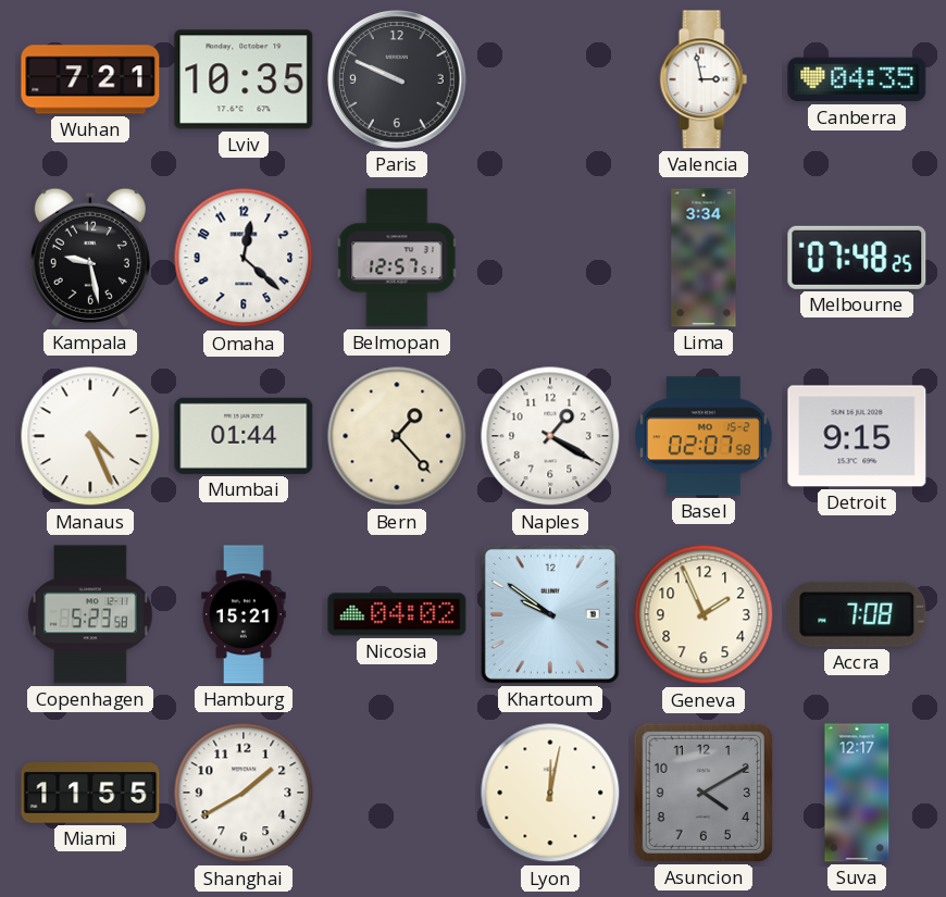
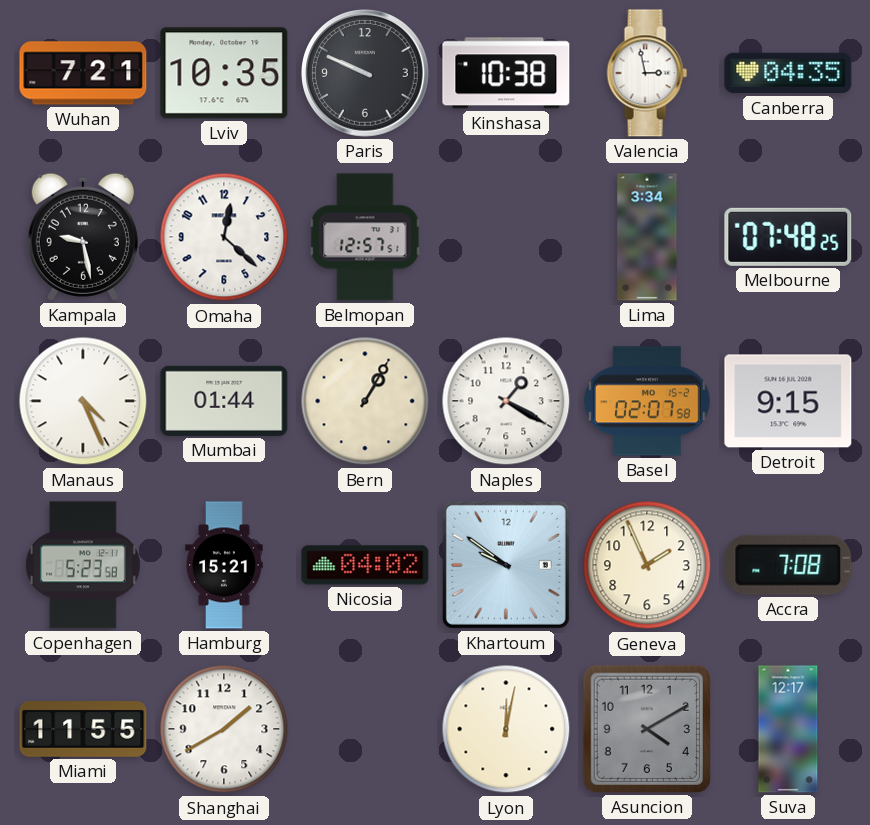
Kinshasa: none -> 10:38
Bern: 1:23 -> 1:05
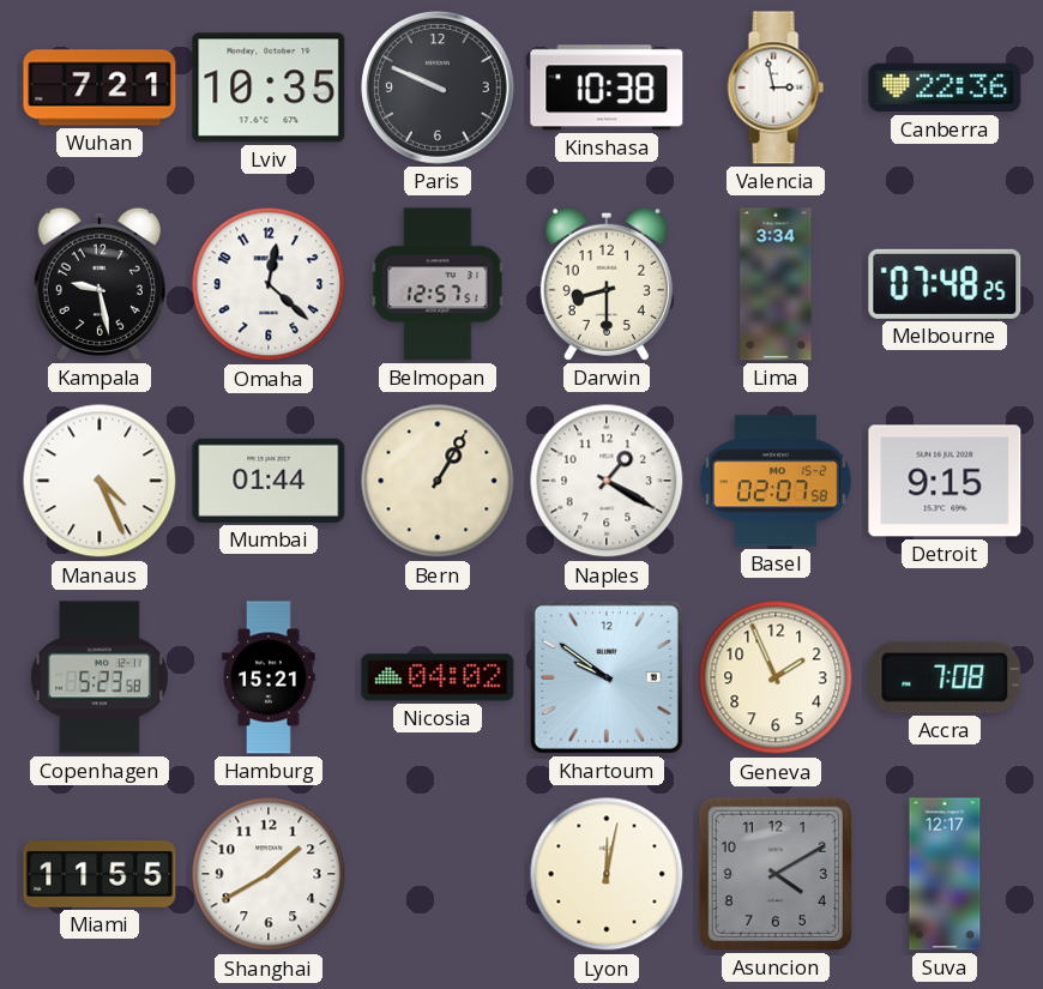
Canberra: 04:35 -> 22:36
Darwin: none -> 8:30
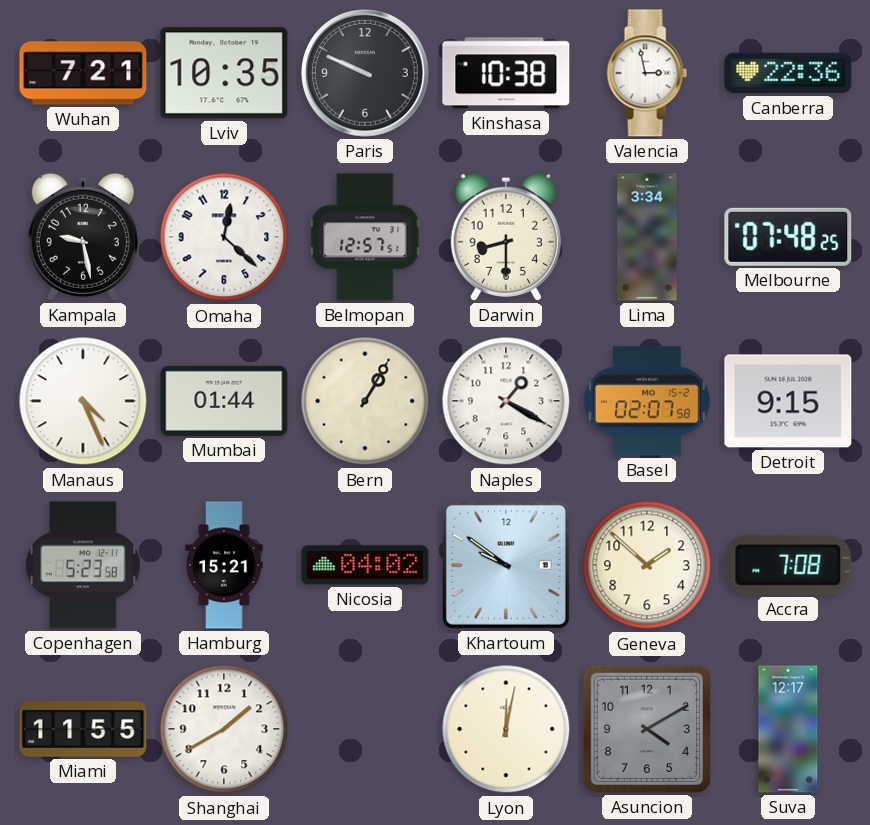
Geneva: 1:56 -> 1:52
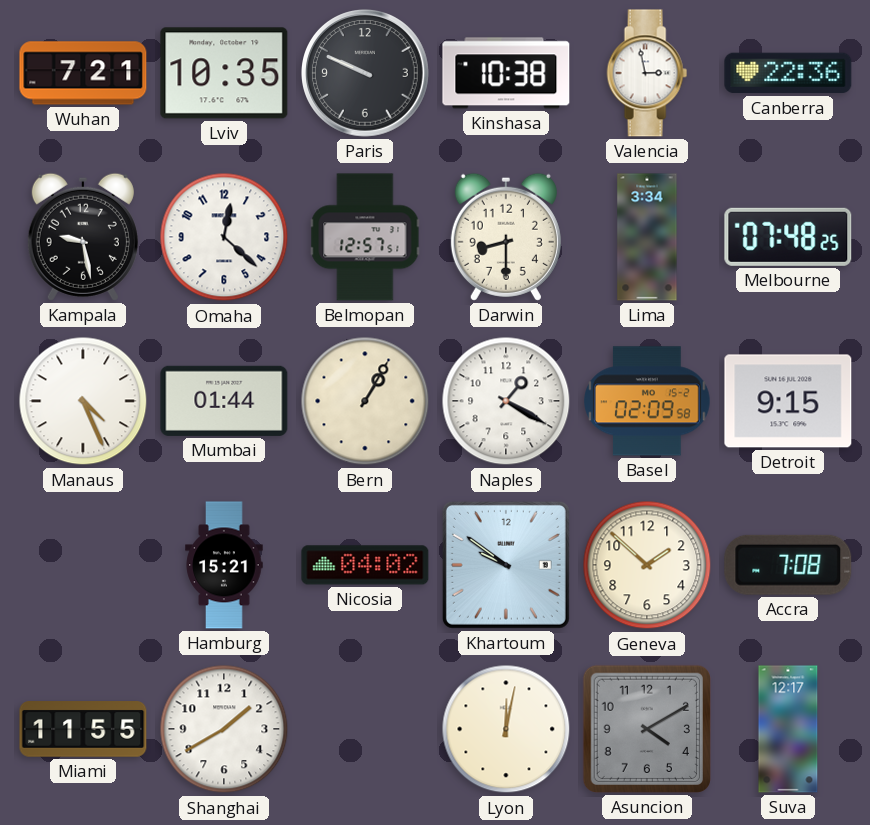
Basel: 02:07 -> 02:09
Copenhagen: 5:23 -> none
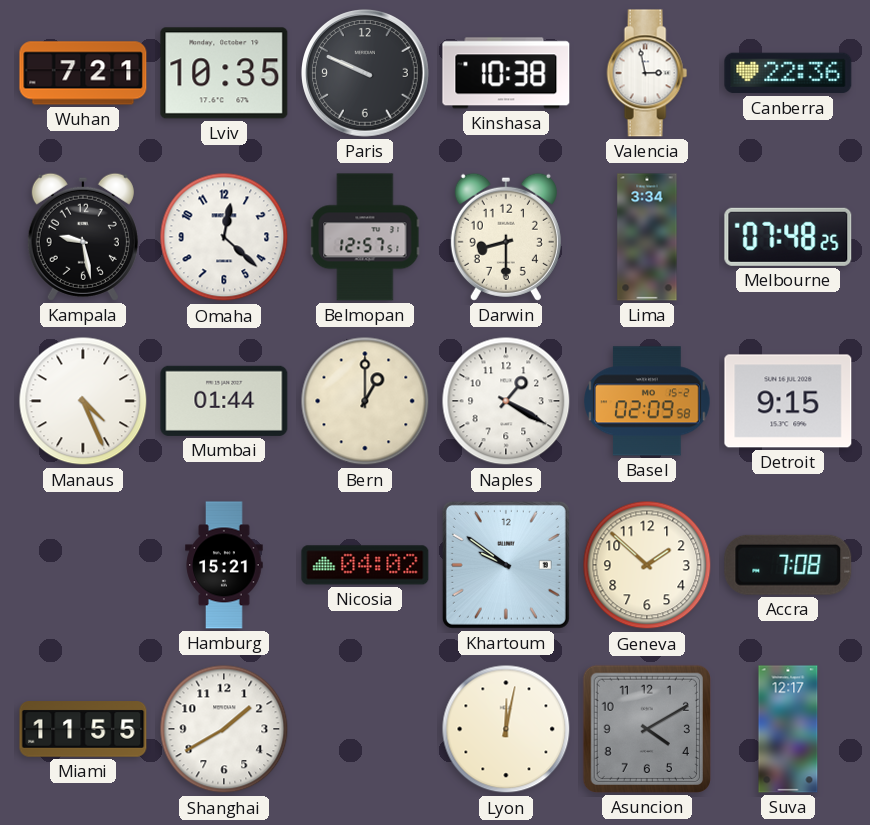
Bern: 1:05 -> 1:00
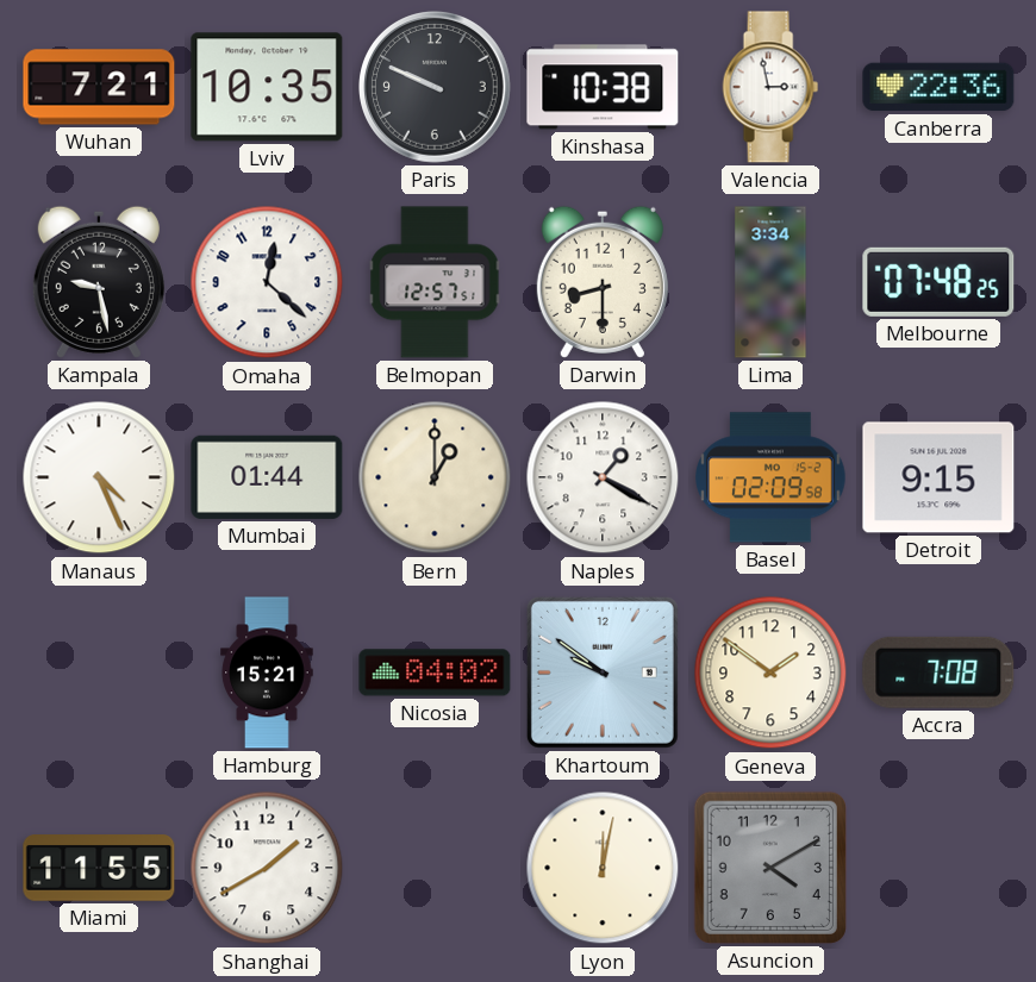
Geneva: 1:52 -> 1:51
Suva: 12:17 -> none
